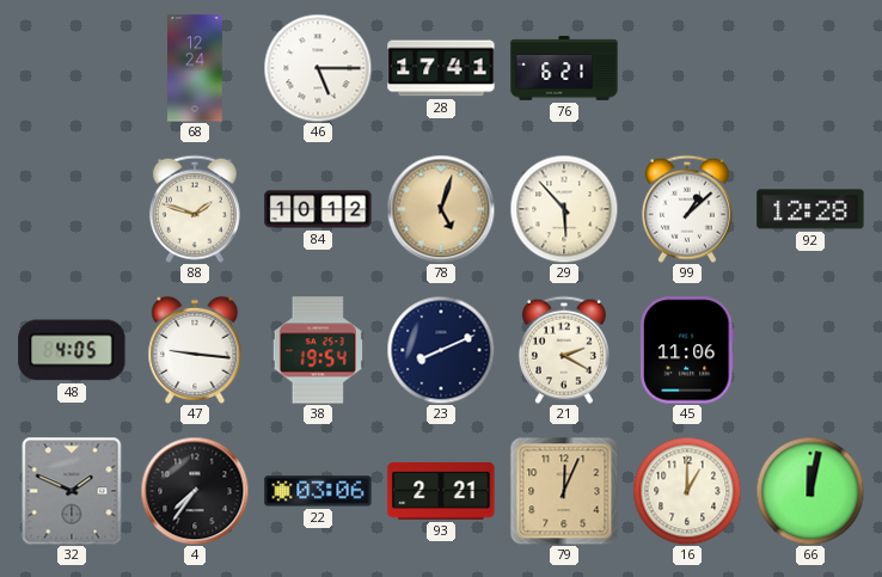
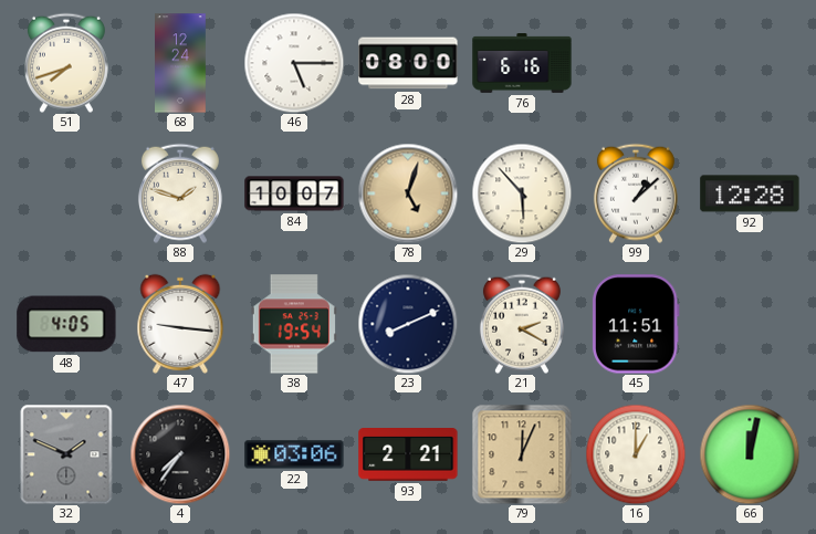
51: none -> 7:42
28: 17:41 -> 08:00
76: 6:21 -> 6:16
84: 10:12 -> 10:07
45: 11:06 -> 11:51
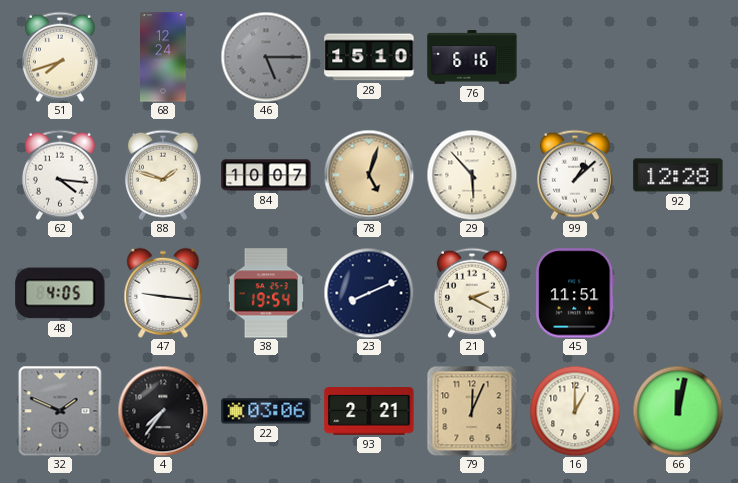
46 dial: white -> grey
28: 08:00 -> 15:10
62: none -> 4:16
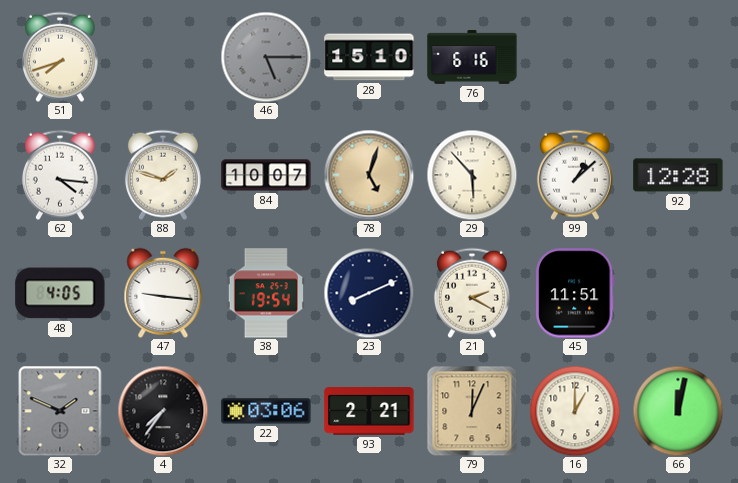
68: 12:24 -> none
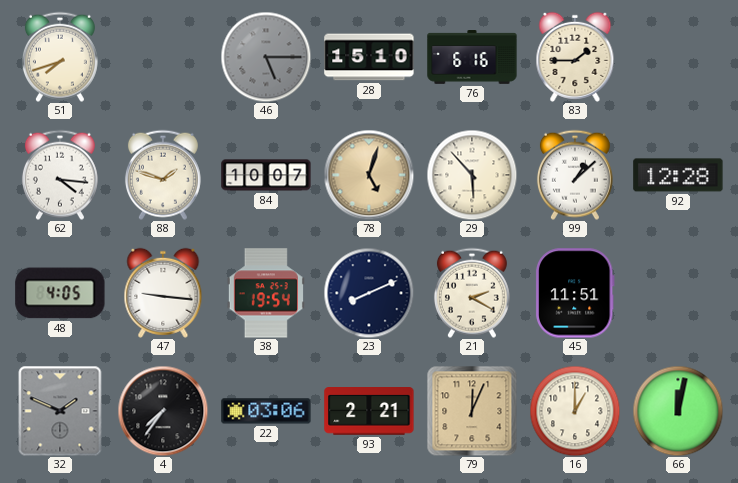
83: none -> 1:45
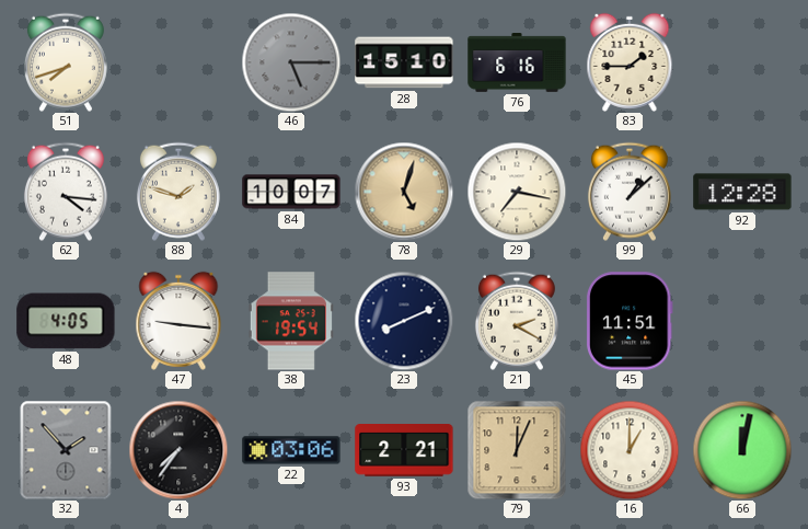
29: 5:53 -> 7:17
32: 1:49 -> 1:53
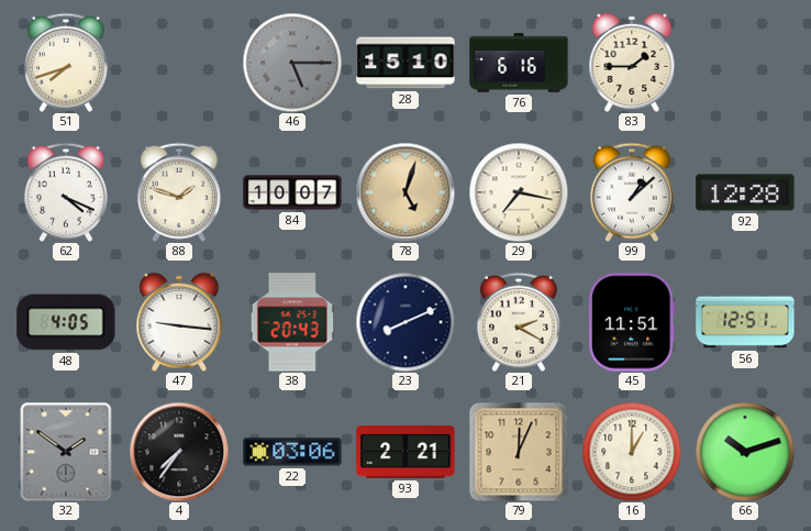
62: 4:16 -> 4:19
38: 19:54 -> 20:43
56: none -> 12:51
32: 1:53 -> 1:51
66: 12:02 -> 10:12
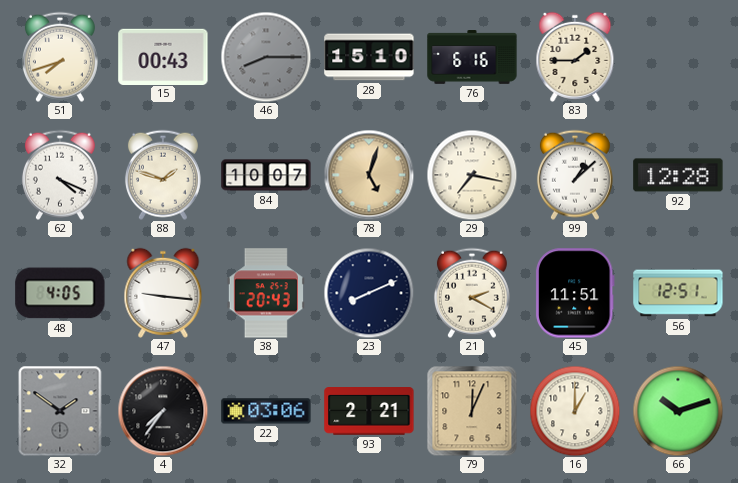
15: none -> 00:43
46: 5:15 -> 8:15
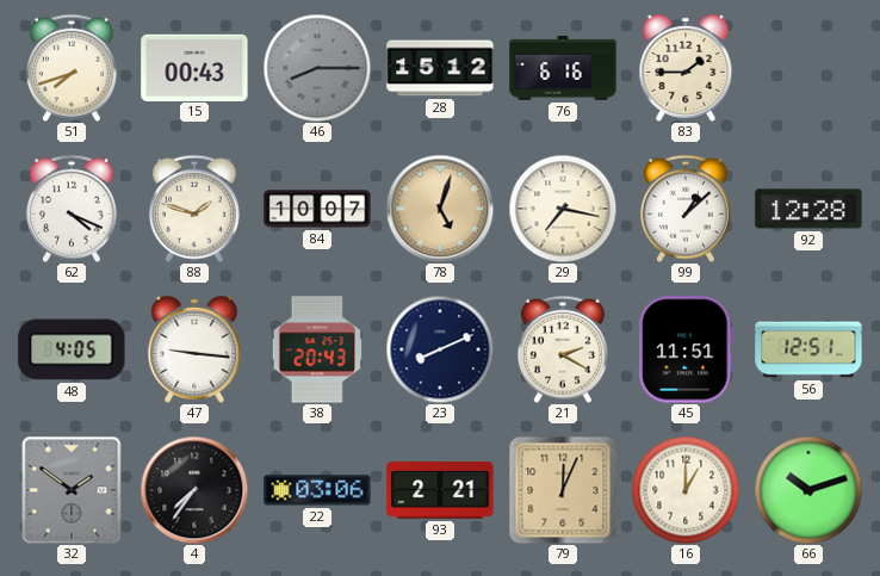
28: 15:10 -> 15:12
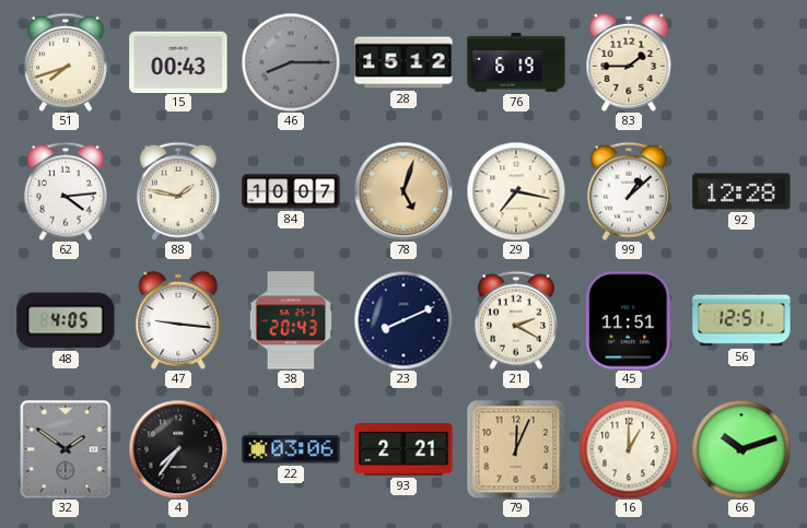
76: 6:16 -> 6:19
62: 4:19 -> 4:14
88: 1:48 -> 1:47
